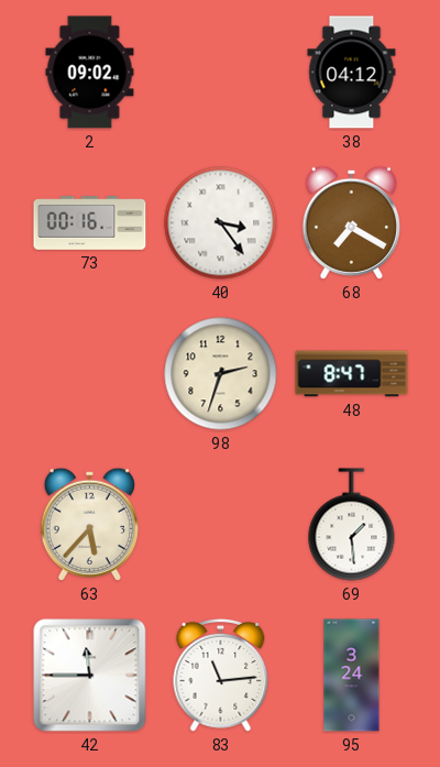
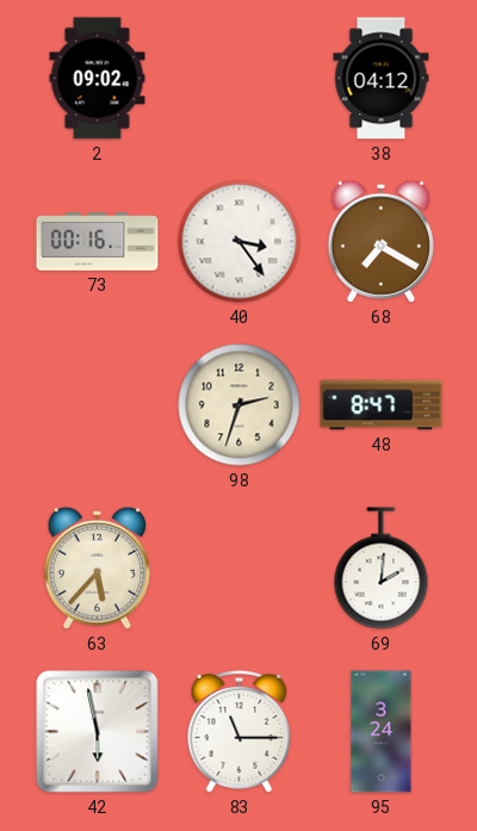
69: 1:29 -> 2:01
42: 11:45 -> 5:58
83: 11:14 -> 11:15
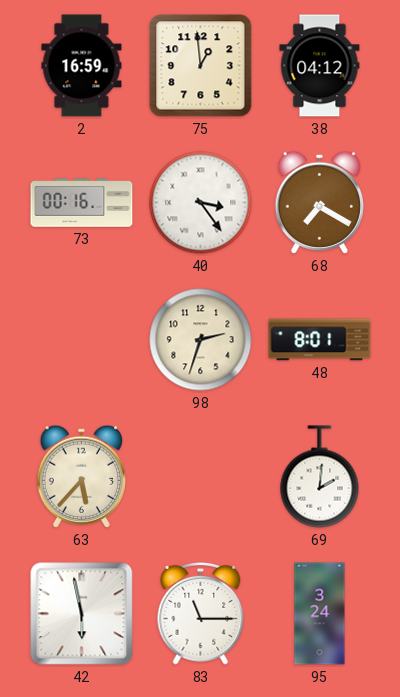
2: 09:02 -> 16:59
75: none -> 12:59
48: 8:47 -> 8:01
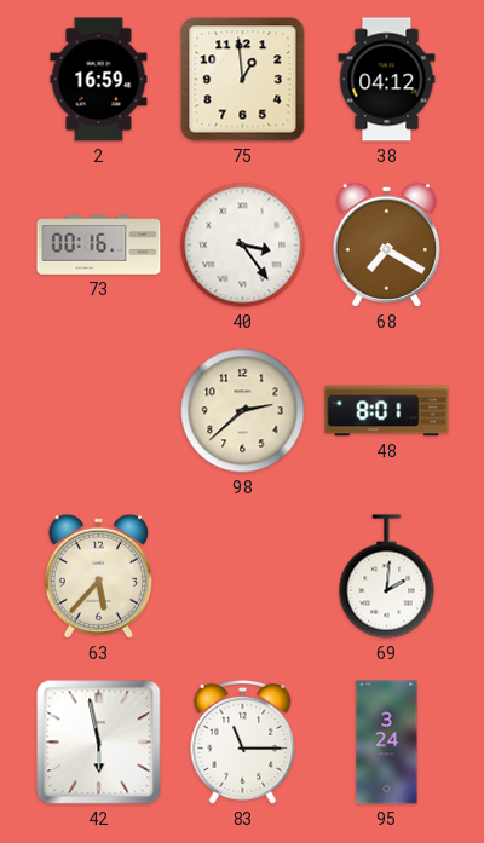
98: 2:33 -> 2:38
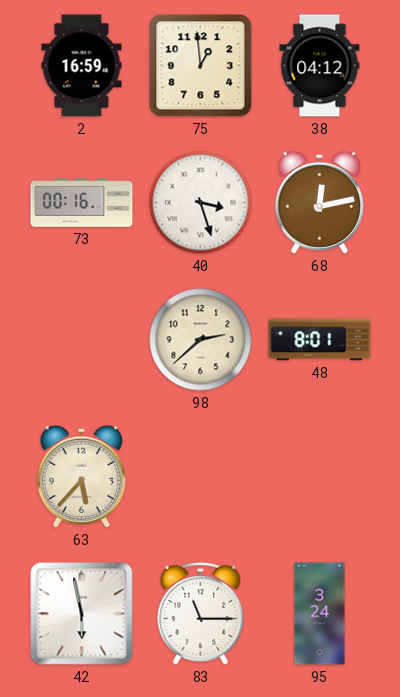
40: 3:24 -> 3:27
68: 7:20 -> 12:13
69: 2:01 -> none
